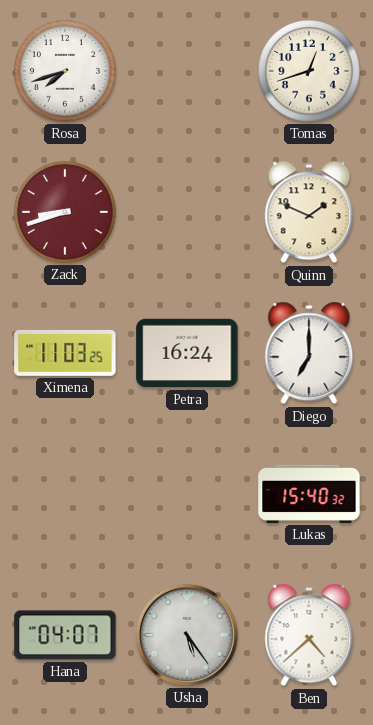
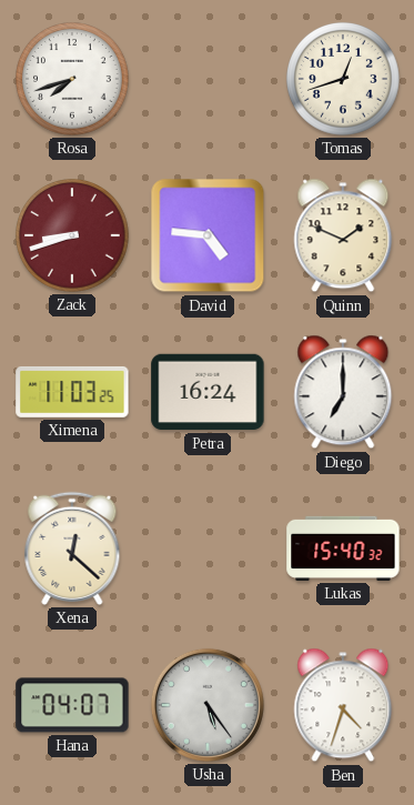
David: none -> 4:46
Xena: none -> 12:22
Ben: 4:38 -> 4:33
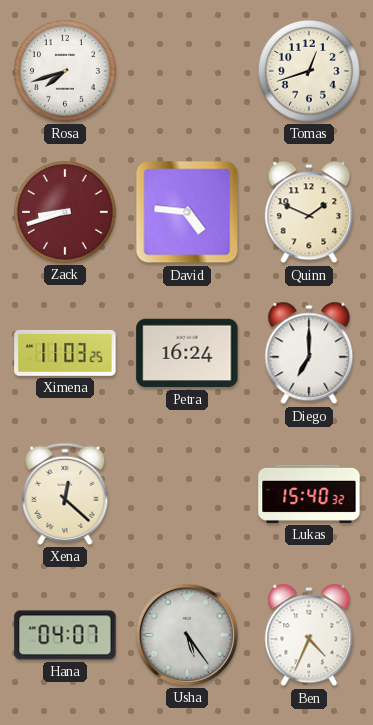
Ben: 4:33 -> 4:34
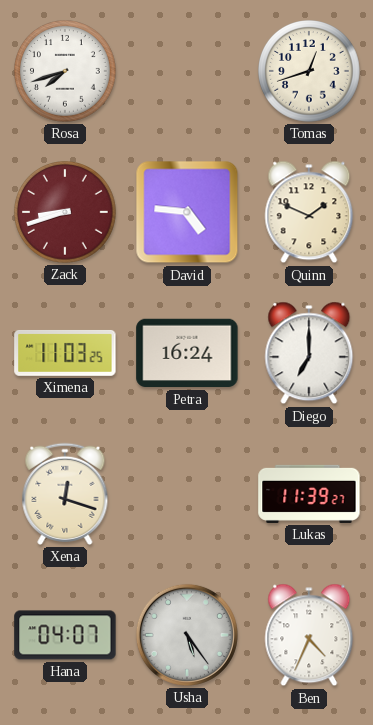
Xena: 12:22 -> 12:18
Lukas: 15:40 -> 11:39
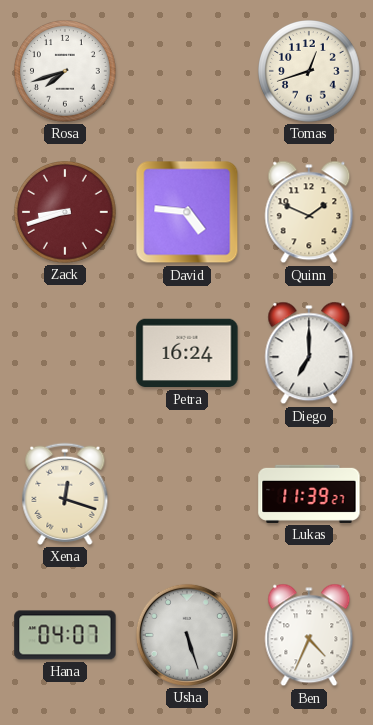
Ximena: 11:03 -> none
Usha: 5:24 -> 5:27
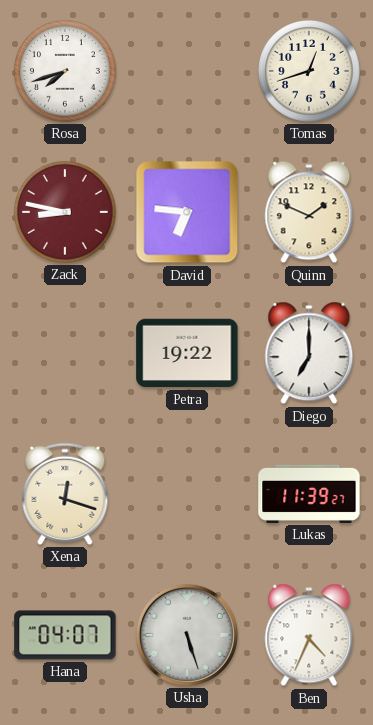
Zack: 8:42 -> 8:47
David: 4:46 -> 6:46
Petra: 16:24 -> 19:22
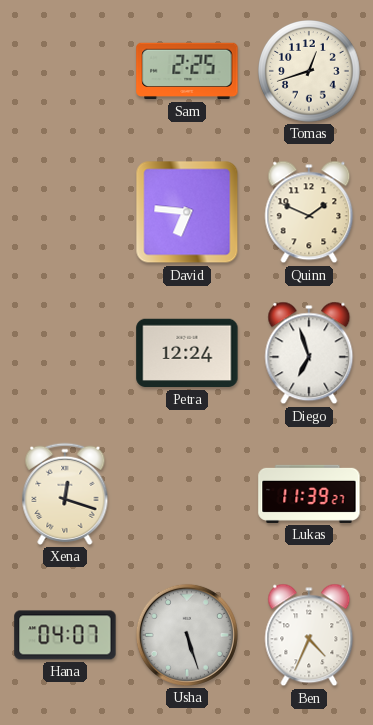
Rosa: 7:42 -> none
Sam: none -> 2:25
Zack: 8:47 -> none
Petra: 19:22 -> 12:24
Diego: 7:00 -> 6:57
